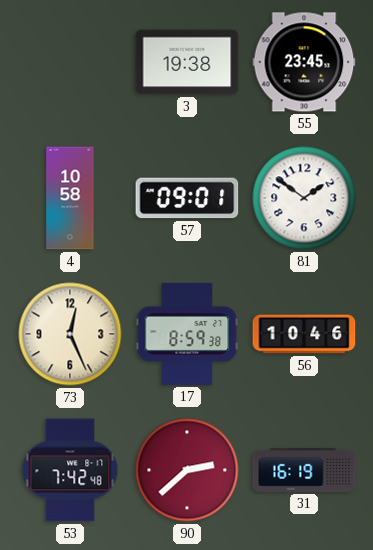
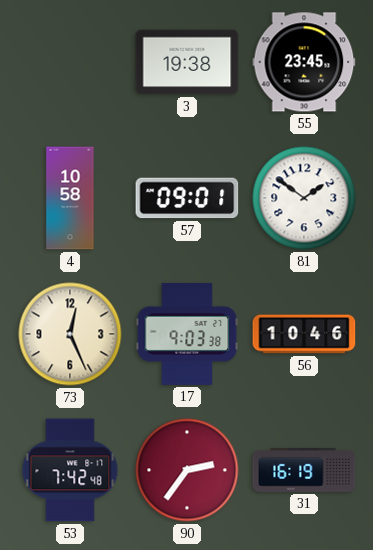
17: 8:59 -> 9:03
90: 2:38 -> 2:36
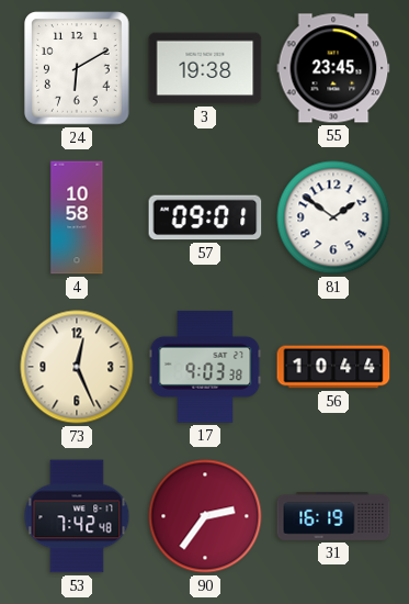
24: none -> 6:10
56: 10:46 -> 10:44
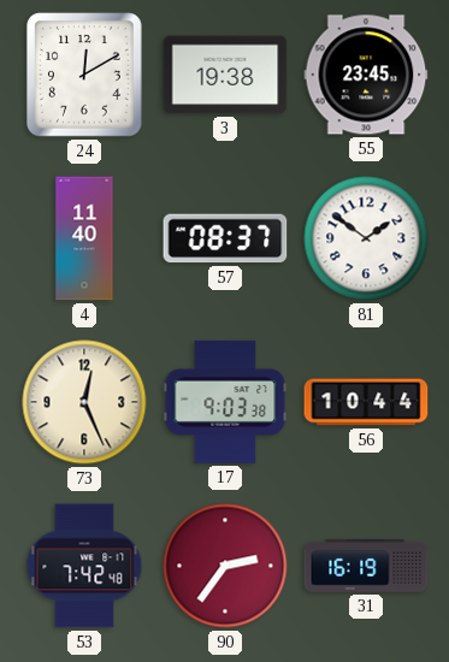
24: 6:10 -> 12:10
4: 10:58 -> 11:40
57: 09:01 -> 08:37
